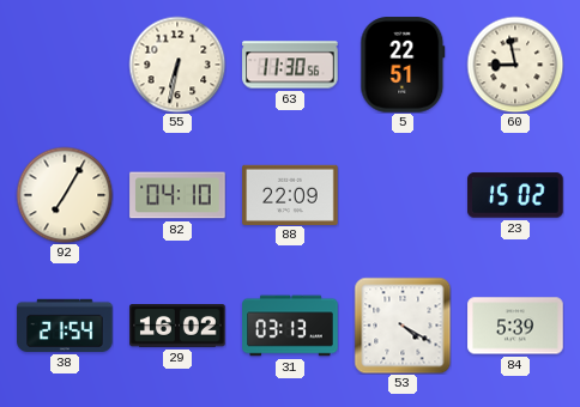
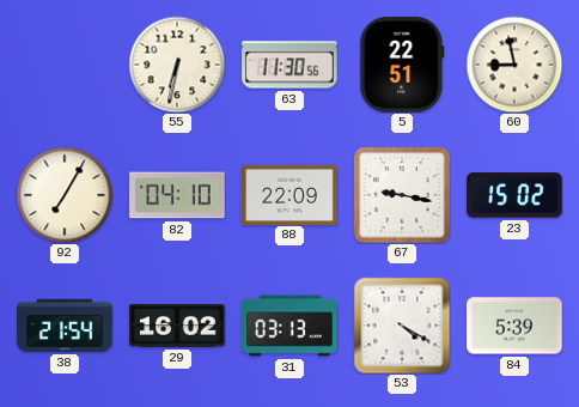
67: none -> 9:17
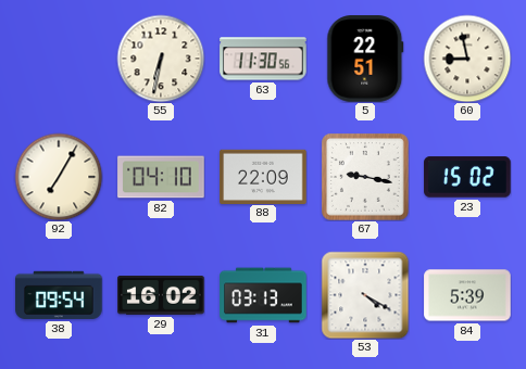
38: 21:54 -> 09:54
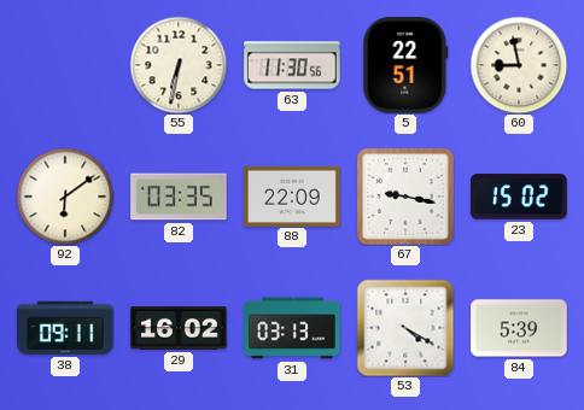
92: 7:05 -> 6:09
82: 04:10 -> 03:35
38: 09:54 -> 09:11
